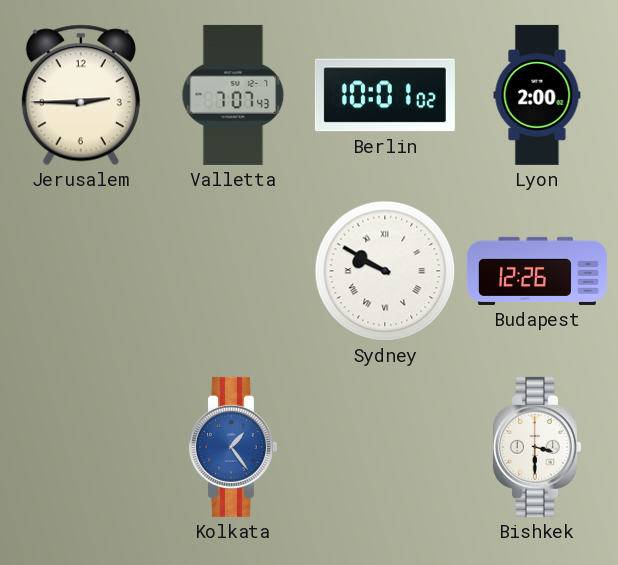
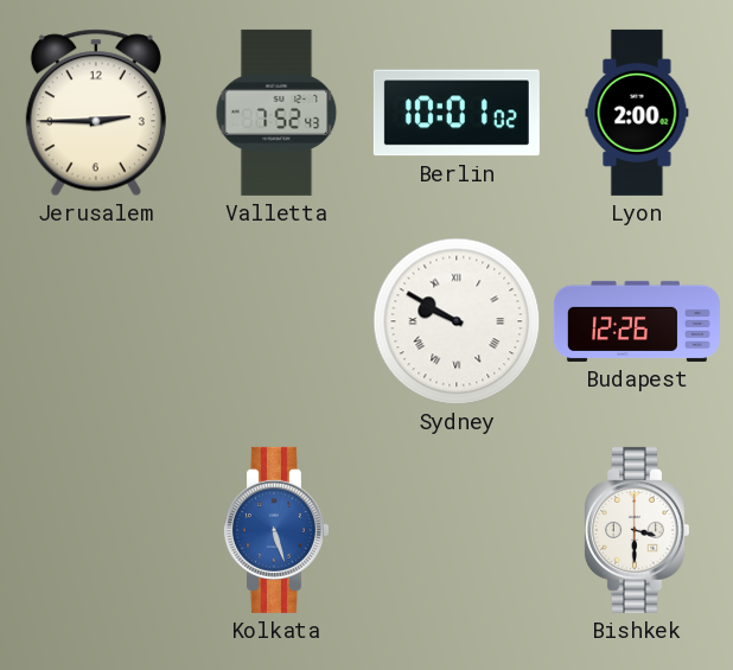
Valletta: 7:07 -> 7:52
Kolkata: 1:24 -> 5:27
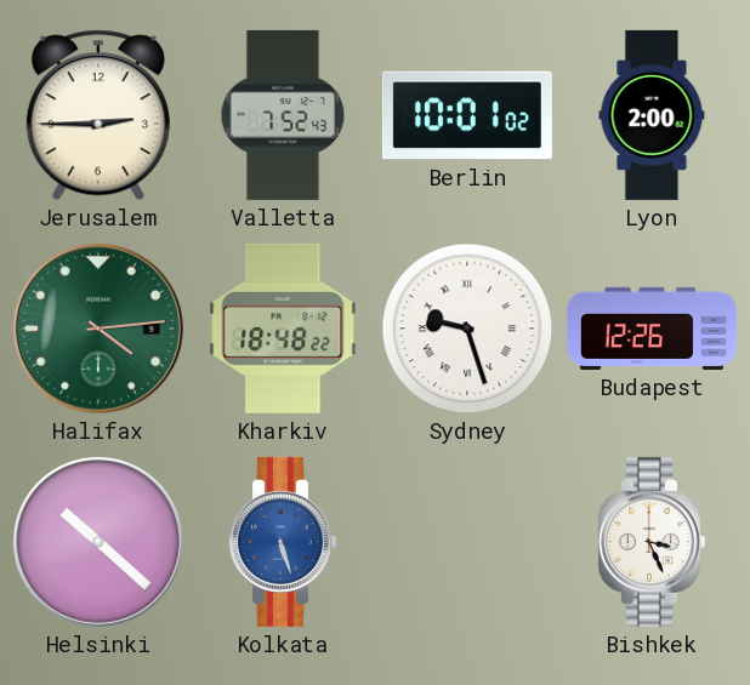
Halifax: none -> 4:14
Kharkiv: none -> 18:48
Sydney: 9:50 -> 9:27
Helsinki: none -> 10:22
Bishkek: 3:30 -> 3:26
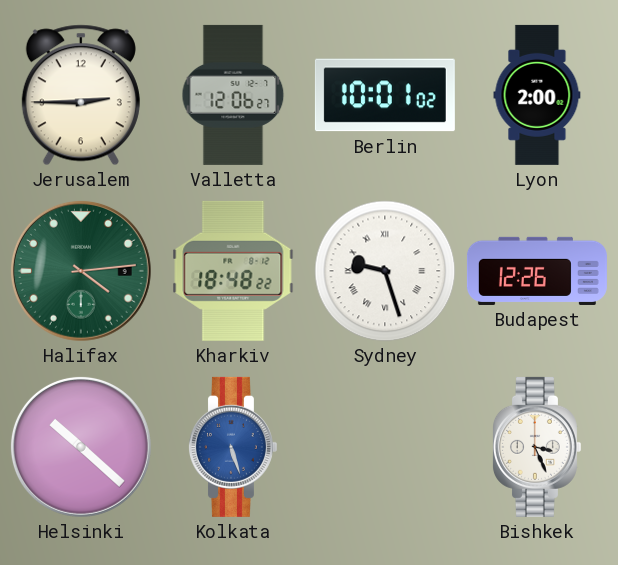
Valletta: 7:52 -> 12:06
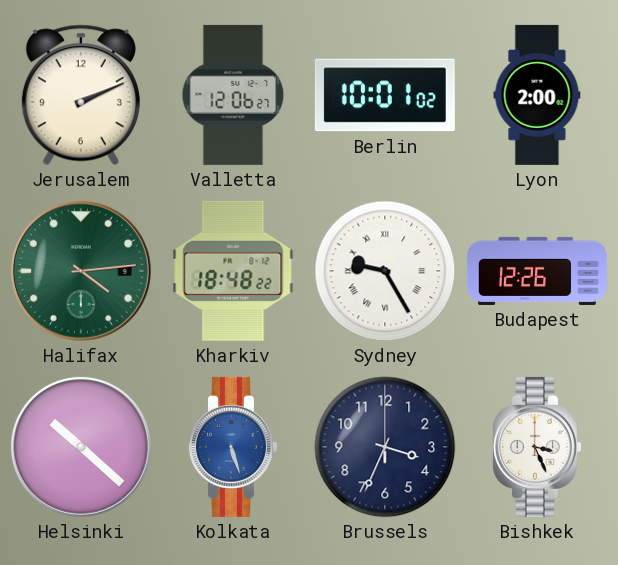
Jerusalem: 2:45 -> 2:11
Sydney: 9:27 -> 9:25
Brussels: none -> 3:34
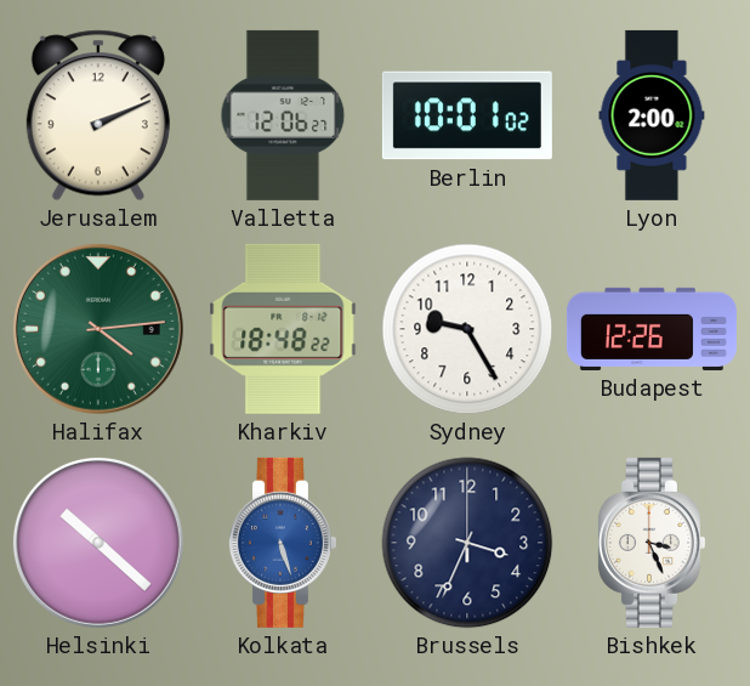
Sydney numerals: Roman -> Arabic
